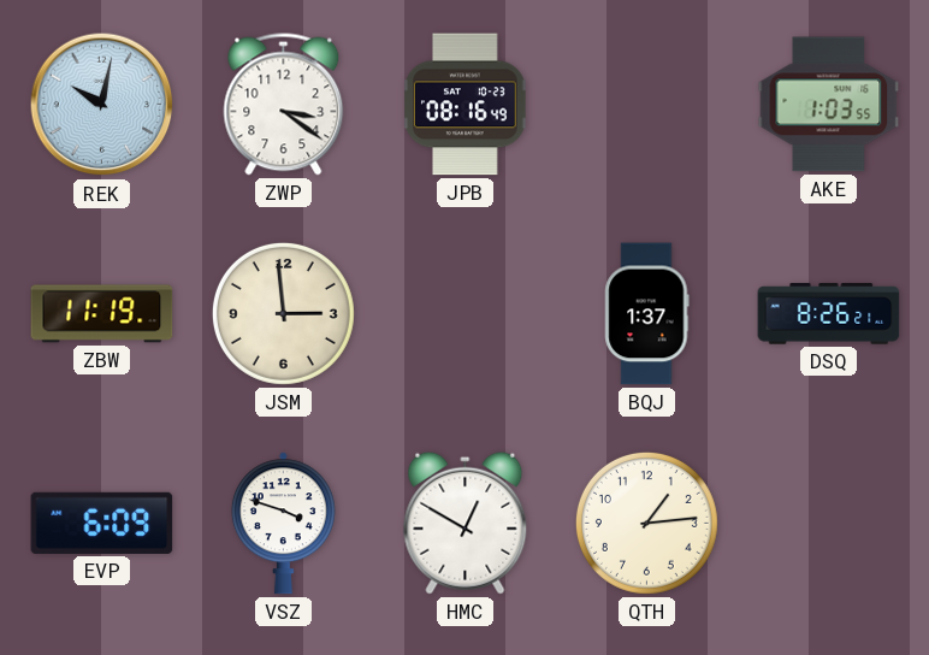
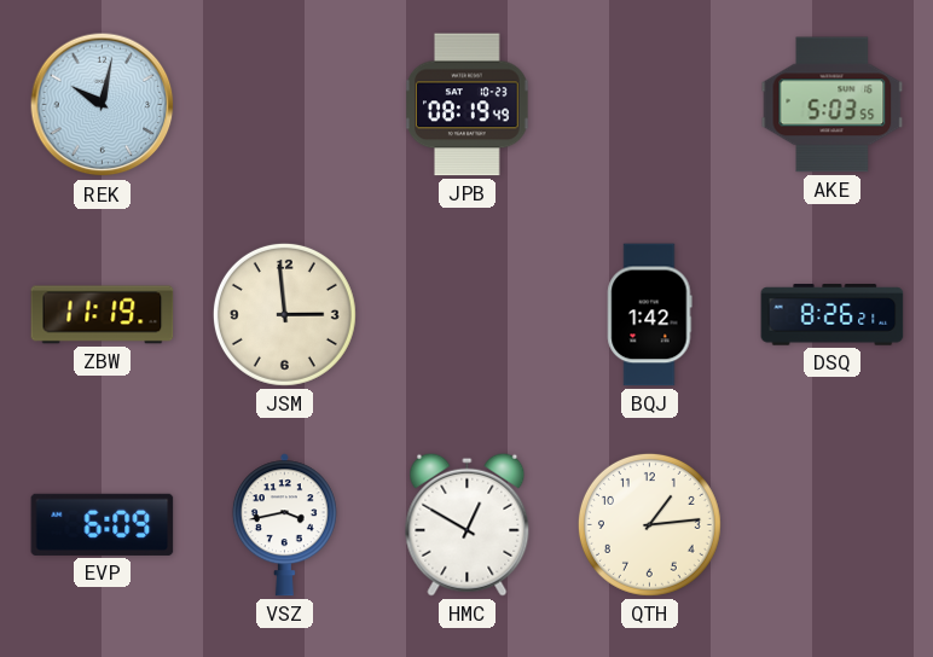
ZWP: 3:21 -> none
JPB: 08:16 -> 08:19
AKE: 1:03 -> 5:03
BQJ: 1:37 -> 1:42
VSZ: 3:48 -> 3:43
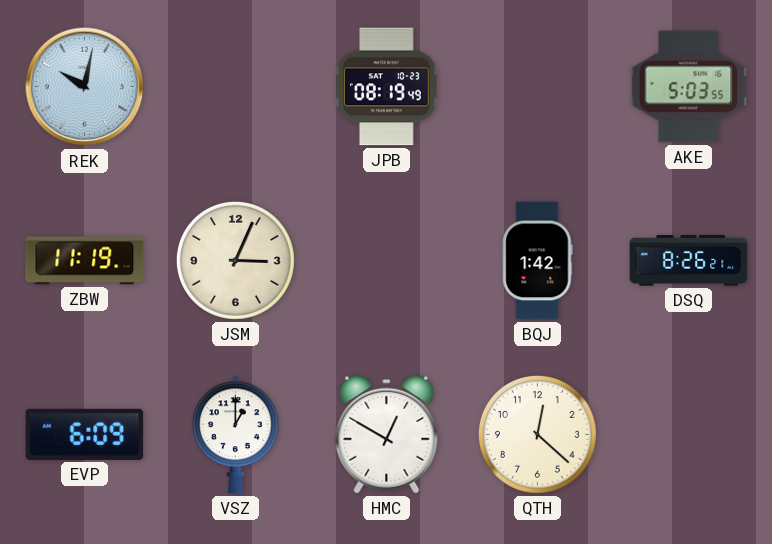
JSM: 2:59 -> 3:04
VSZ: 3:43 -> 1:00
QTH: 1:14 -> 12:22
